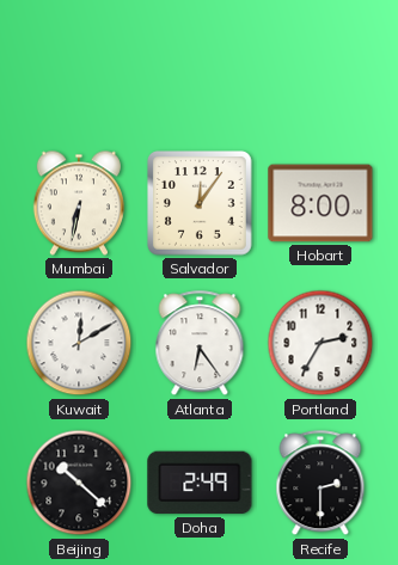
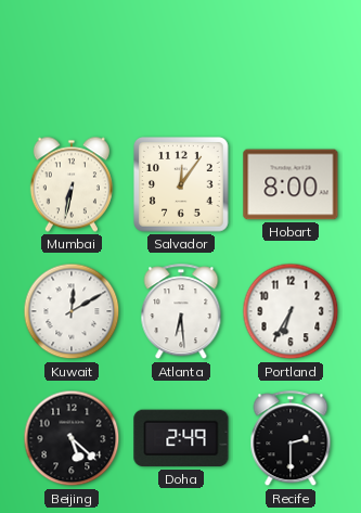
Atlanta: 6:24 -> 6:29
Portland: 2:35 -> 6:35
Beijing: 10:22 -> 5:22
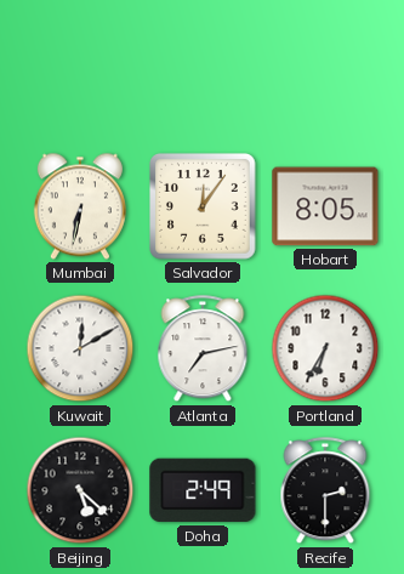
Hobart: 8:00 -> 8:05
Atlanta: 6:29 -> 7:13
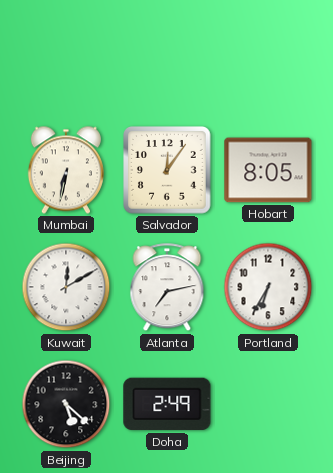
Recife: 2:30 -> none
